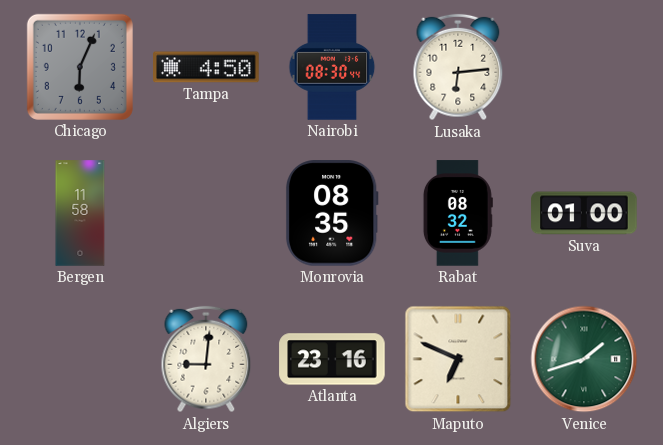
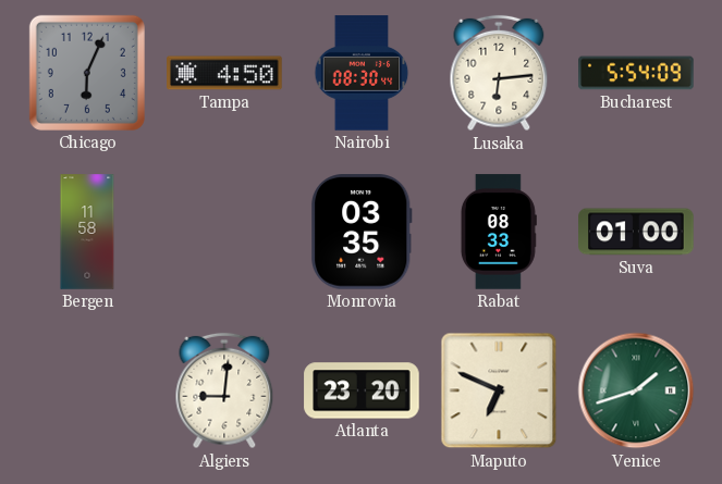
Bucharest: none -> 5:54
Monrovia: 08:35 -> 03:35
Rabat: 08:32 -> 08:33
Atlanta: 23:16 -> 23:20
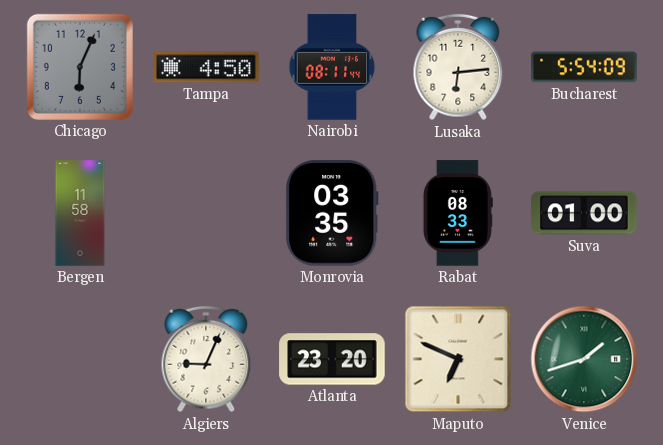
Nairobi: 08:30 -> 08:11
Algiers: 9:01 -> 9:04
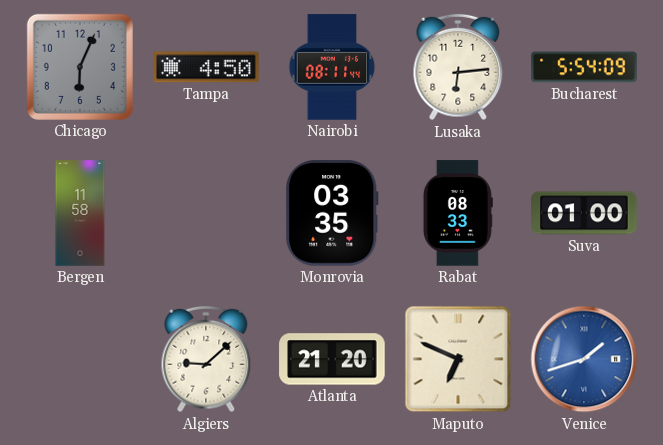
Algiers: 9:04 -> 9:08
Atlanta: 23:20 -> 21:20
Venice dial: green -> blue
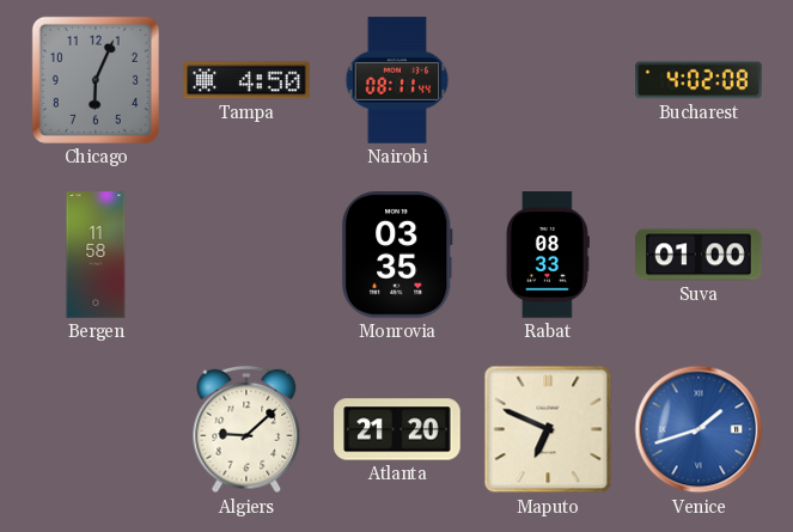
Lusaka: 6:14 -> none
Bucharest: 5:54 -> 4:02
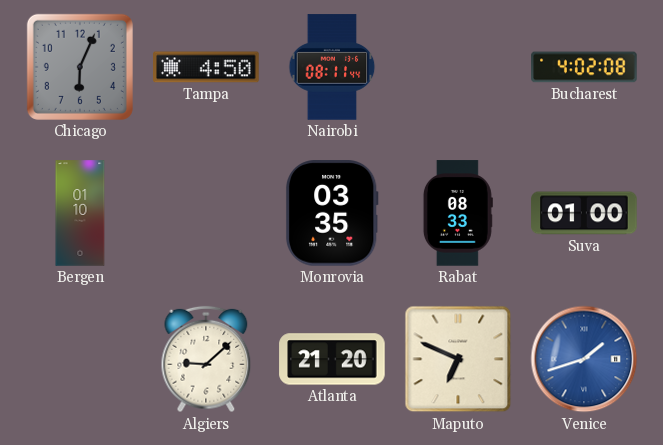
Bergen: 11:58 -> 01:10
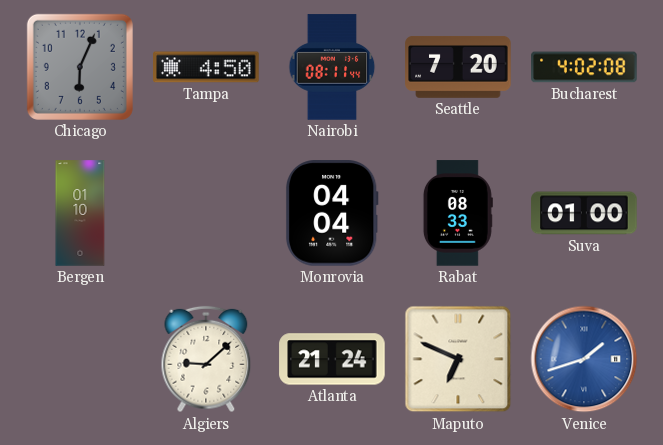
Seattle: none -> 7:20
Monrovia: 03:35 -> 04:04
Atlanta: 21:20 -> 21:24
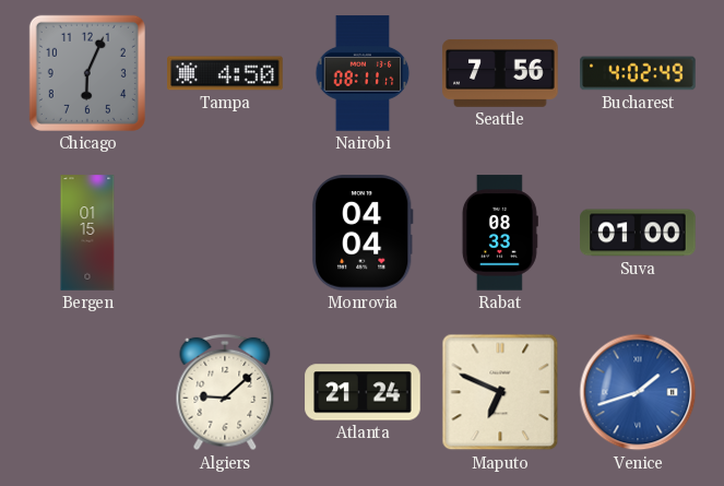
Nairobi: 08:11:44 -> 08:11:17
Seattle: 7:20 -> 7:56
Bucharest: 4:02:08 -> 4:02:49
Bergen: 01:10 -> 01:15
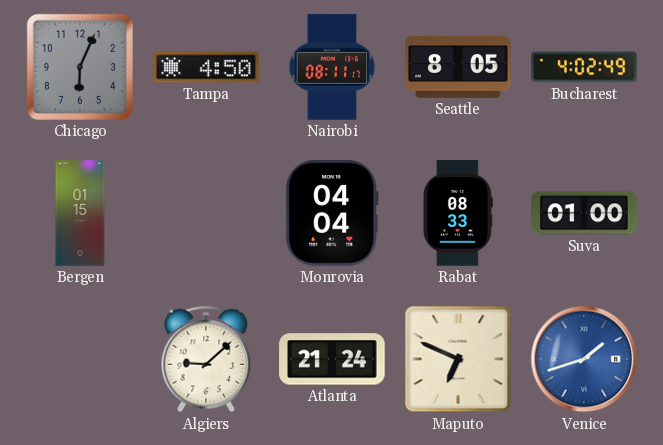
Seattle: 7:56 -> 8:05
